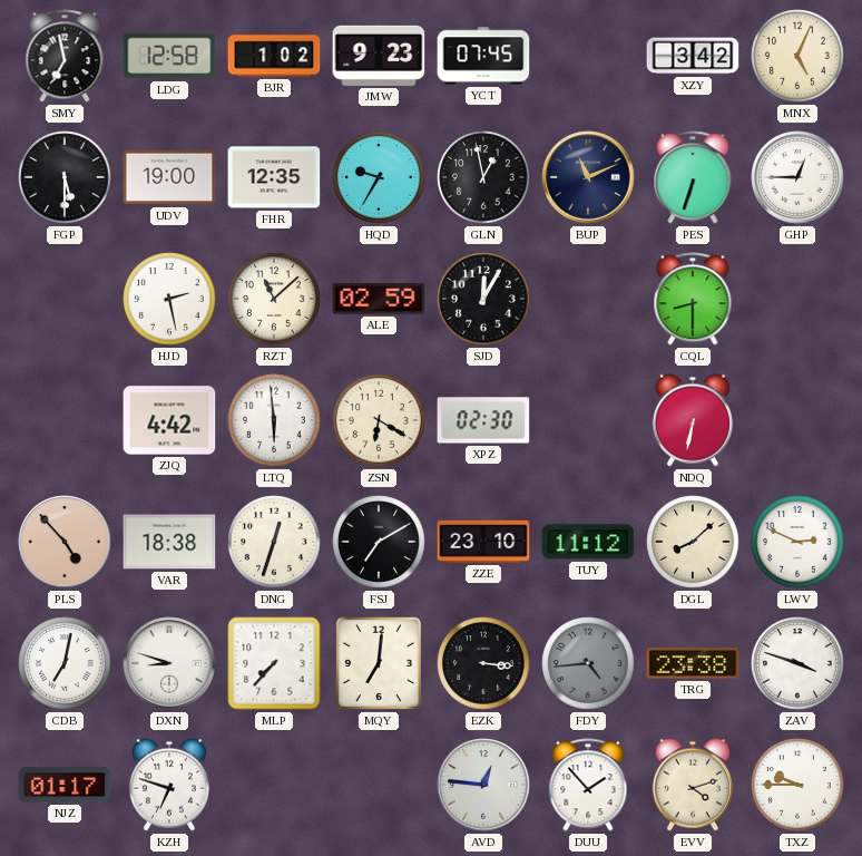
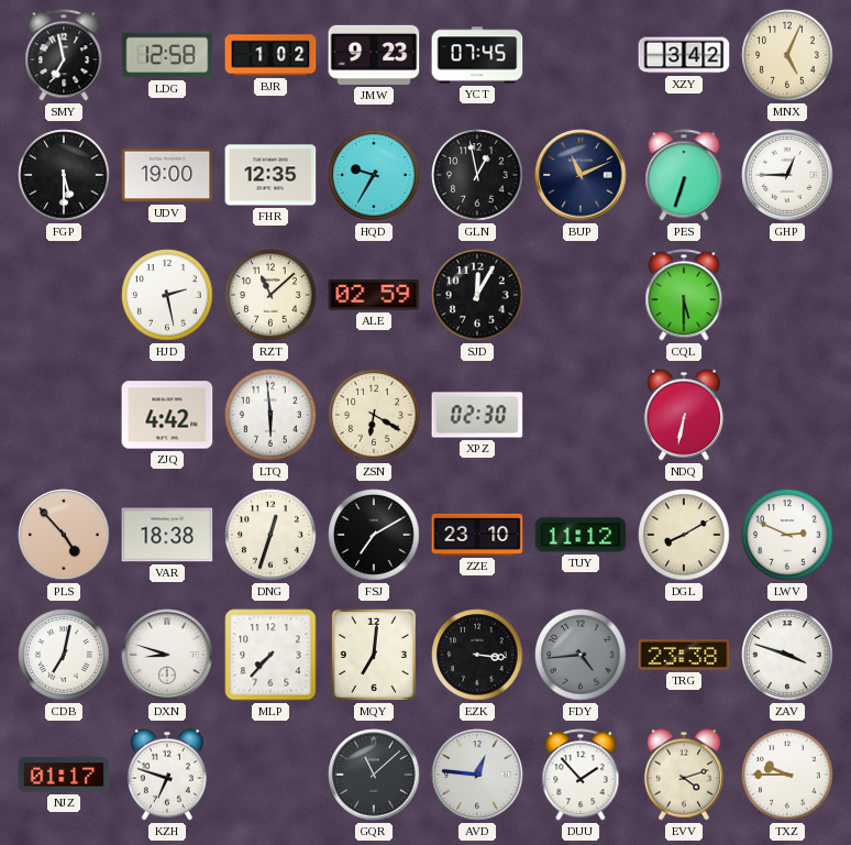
CQL: 8:30 -> 5:30
DGL: 8:08 -> 8:10
GQR: none -> 11:08
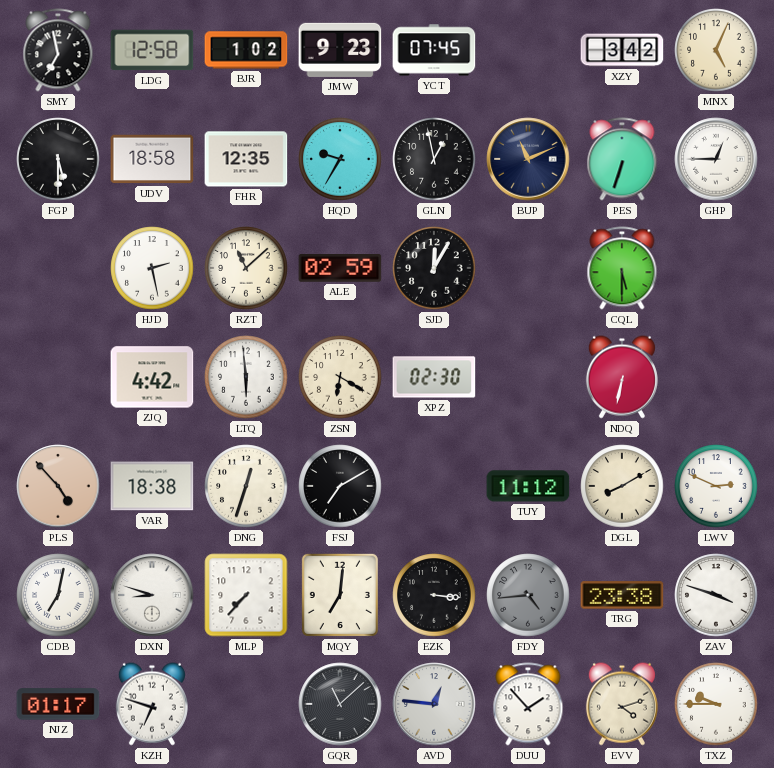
UDV: 19:00 -> 18:58
ZZE: 23:10 -> none
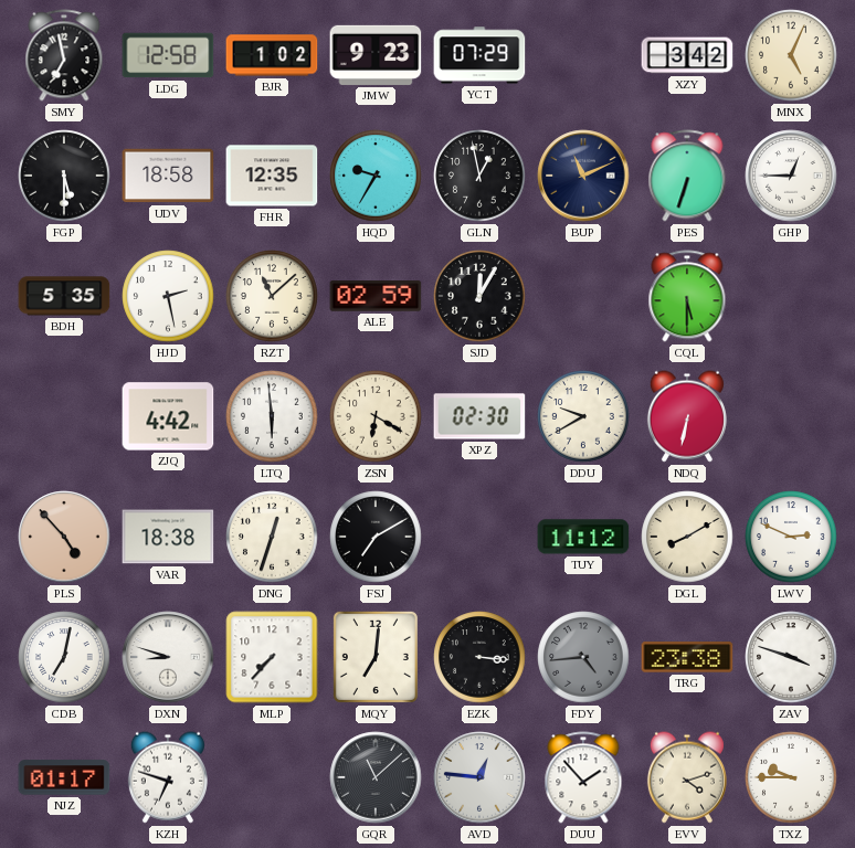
YCT: 07:45 -> 07:29
BDH: none -> 5:35
DDU: none -> 9:40
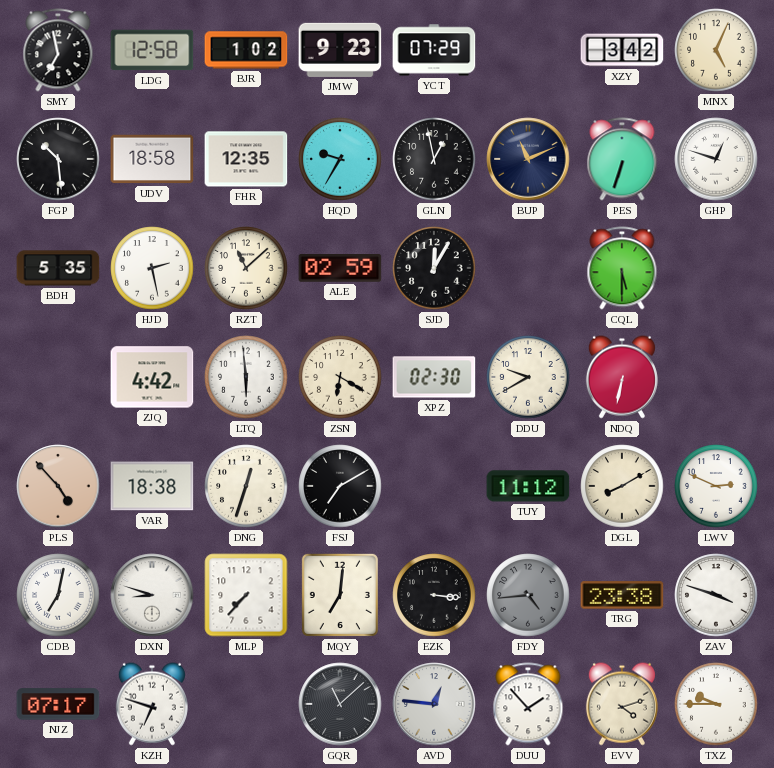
FGP: 5:30 -> 10:29
GHP: 12:45 -> 12:48
NJZ: 01:17 -> 07:17
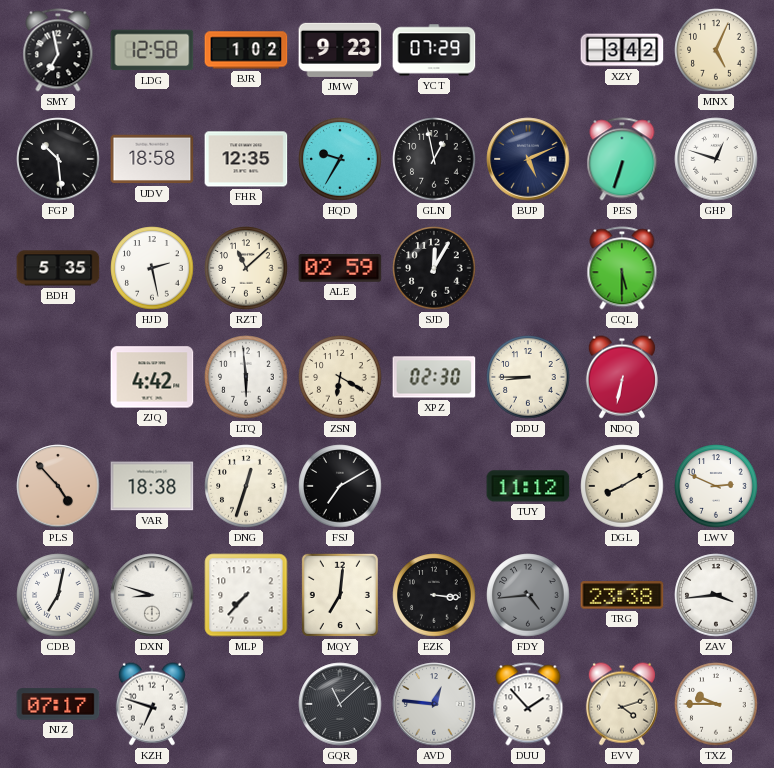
BUP: 11:11 -> 5:11
DDU: 9:40 -> 8:45
ZAV: 3:48 -> 3:44
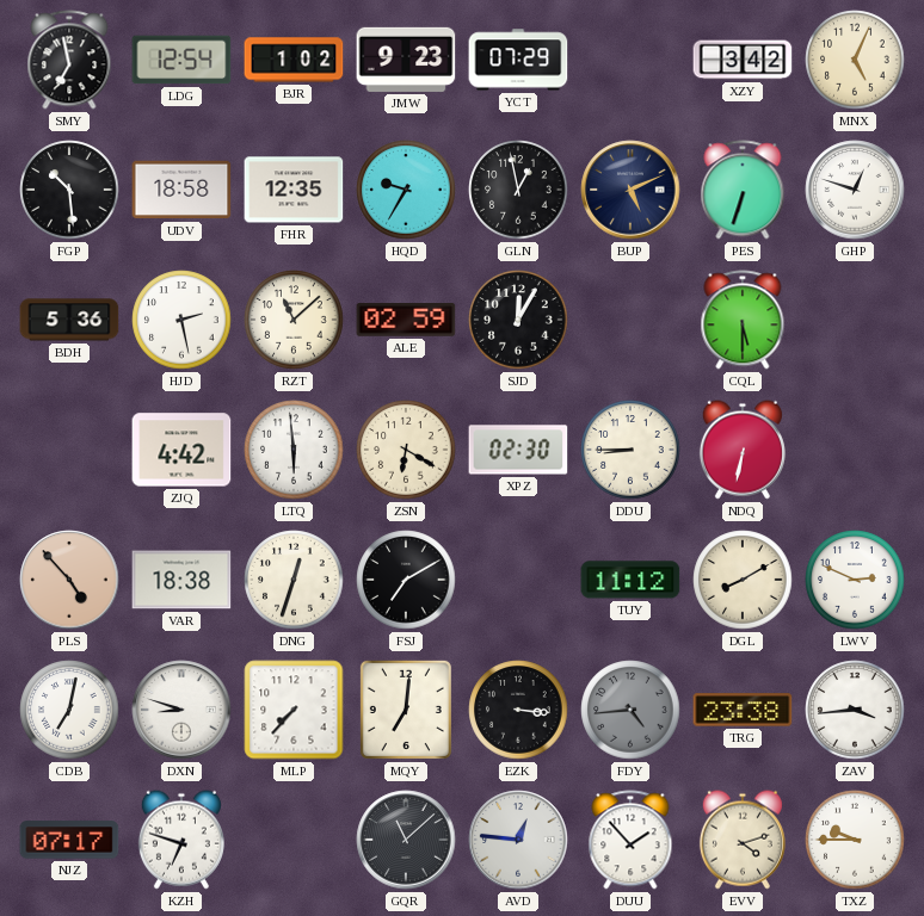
LDG: 12:58 -> 12:54
BDH: 5:35 -> 5:36
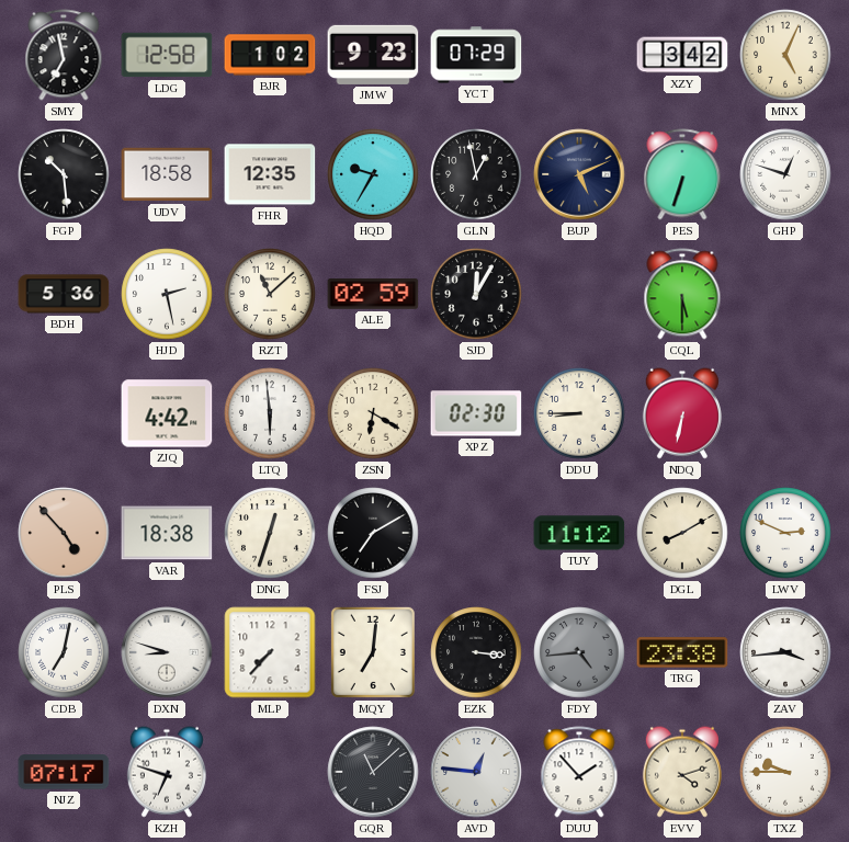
LDG: 12:54 -> 12:58
